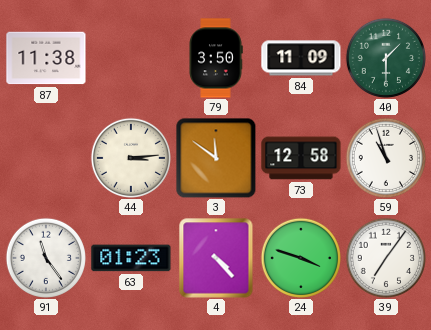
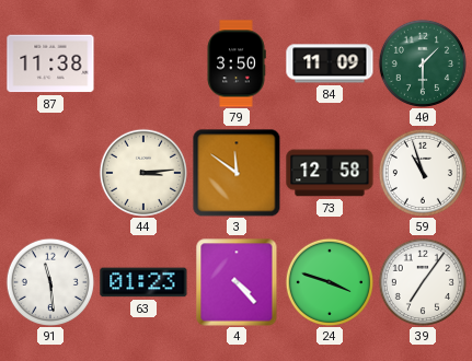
91: 11:24 -> 11:29
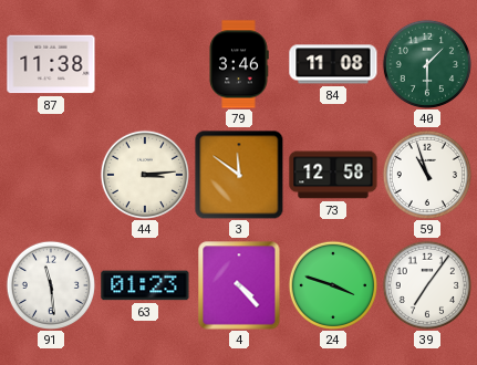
79: 3:50 -> 3:46
84: 11:09 -> 11:08
